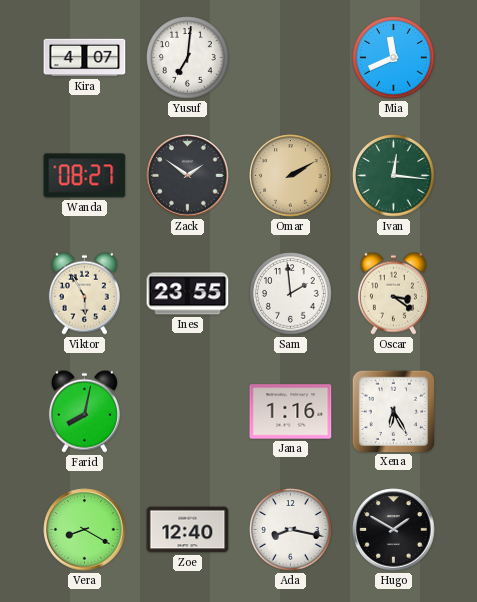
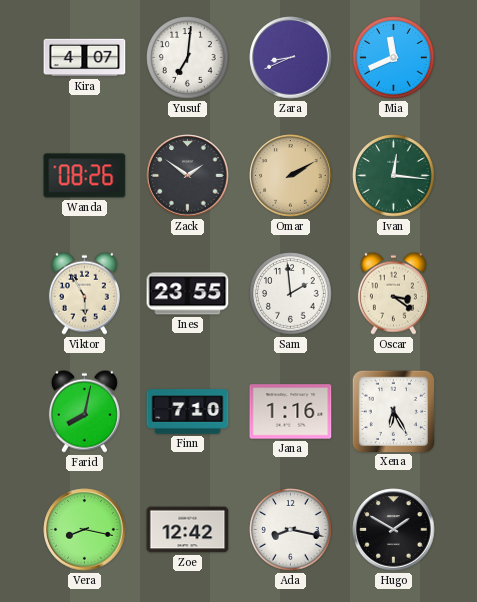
Zara: none -> 8:41
Wanda: 08:27 -> 08:26
Finn: none -> 7:10
Vera: 8:20 -> 8:17
Zoe: 12:40 -> 12:42
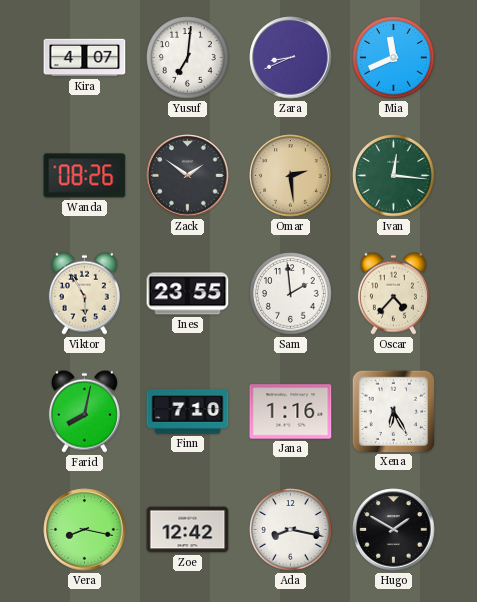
Omar: 2:10 -> 2:29
Oscar: 3:21 -> 4:37
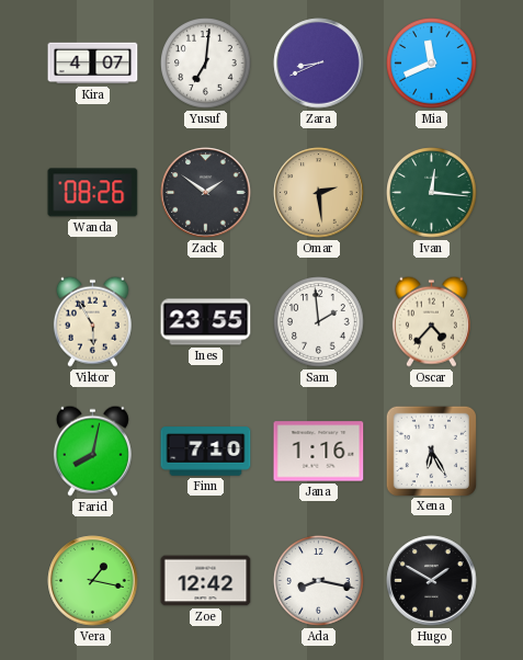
Vera: 8:17 -> 1:17
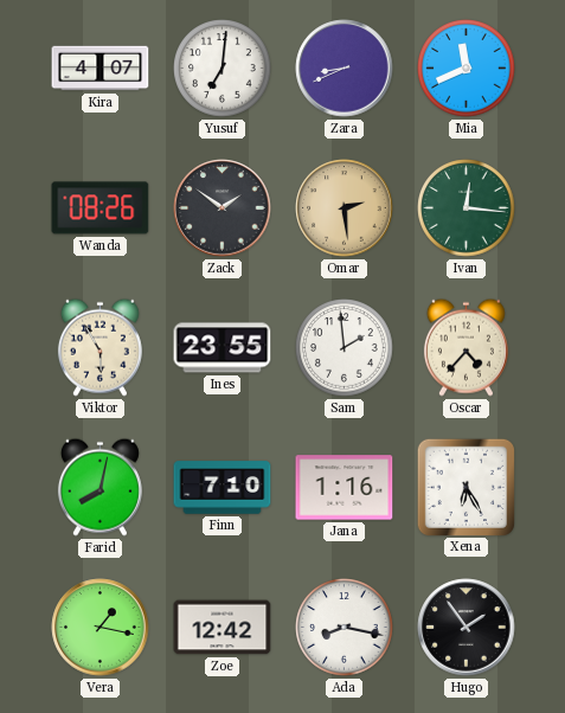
Hugo: 1:50 -> 1:54
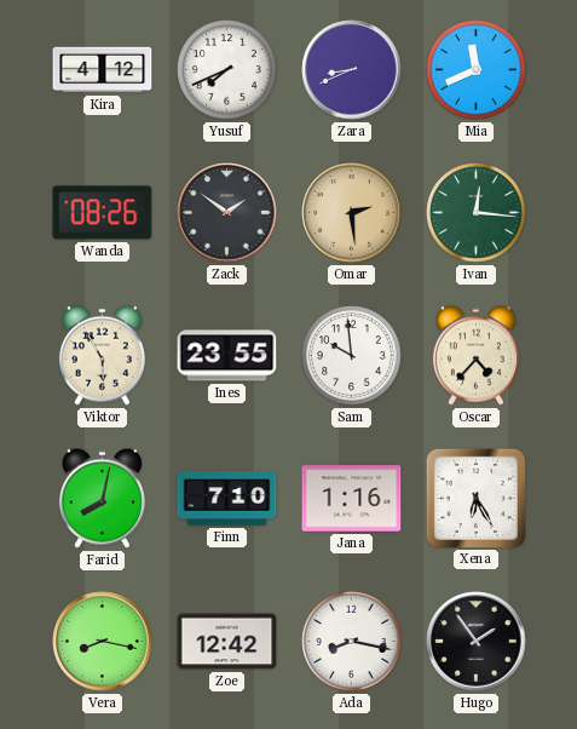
Kira: 4:07 -> 4:12
Yusuf: 7:01 -> 7:41
Sam: 1:59 -> 9:59
Vera: 1:17 -> 8:17
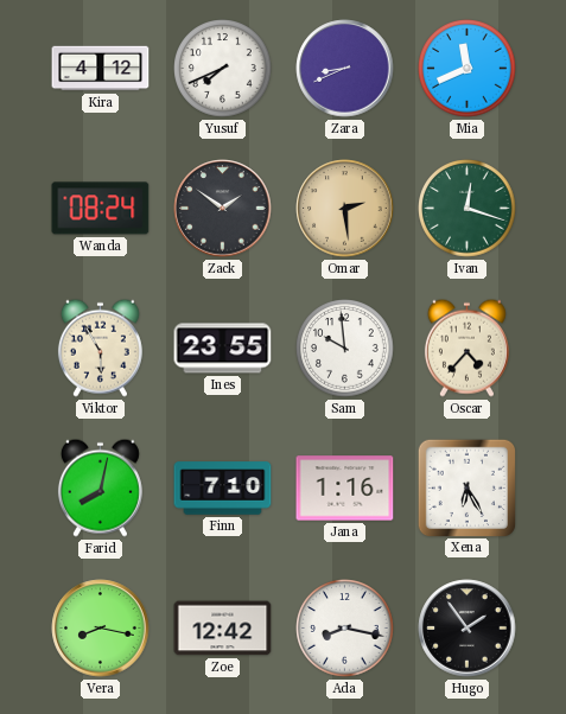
Wanda: 08:26 -> 08:24
Ivan: 12:16 -> 12:18
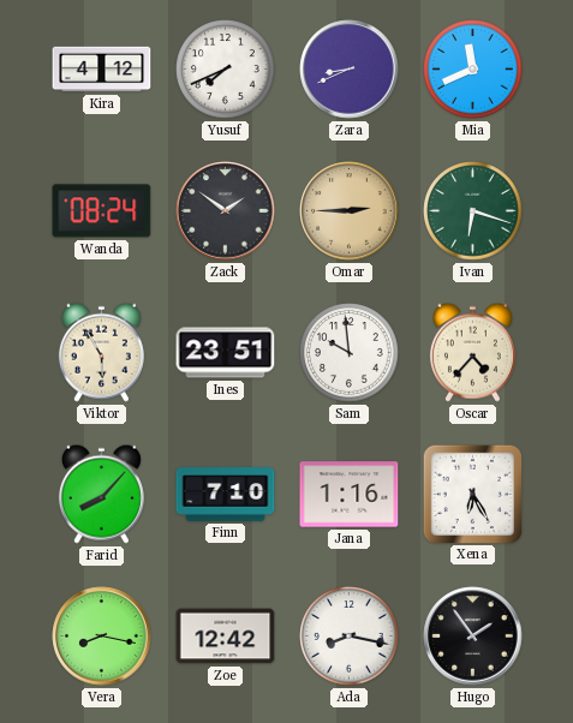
Omar: 2:29 -> 2:45
Ivan: 12:18 -> 6:18
Ines: 23:55 -> 23:51
Farid: 8:02 -> 8:07
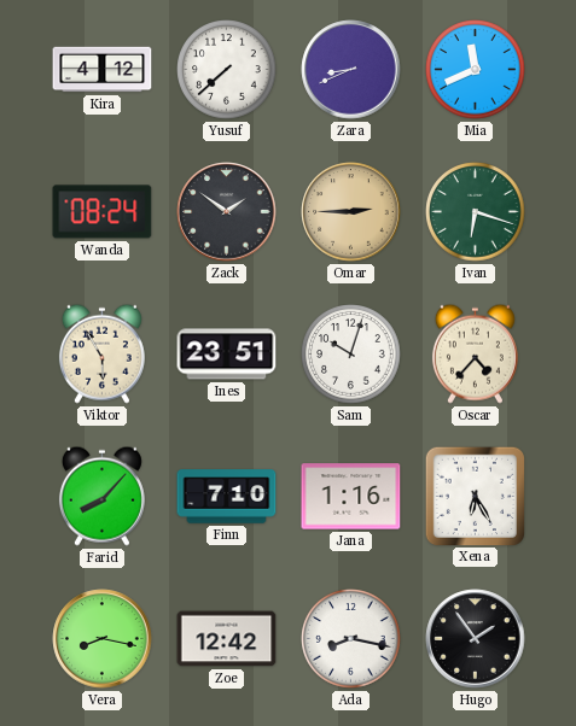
Yusuf: 7:41 -> 7:38
Sam: 9:59 -> 10:03
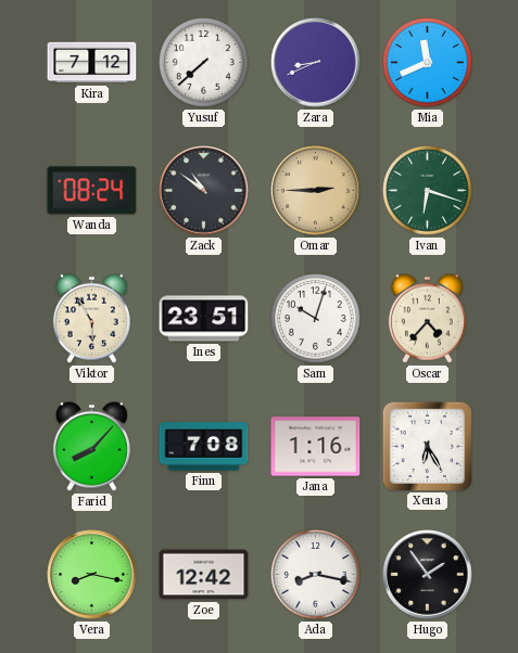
Kira: 4:12 -> 7:12
Zack: 1:51 -> 10:51
Finn: 7:10 -> 7:08
